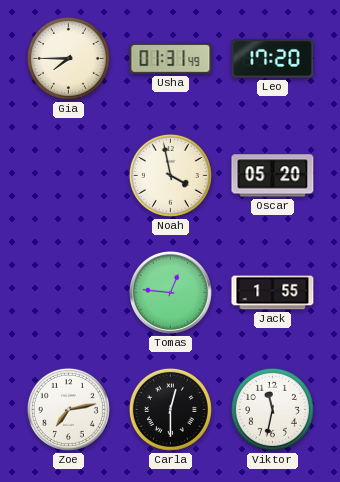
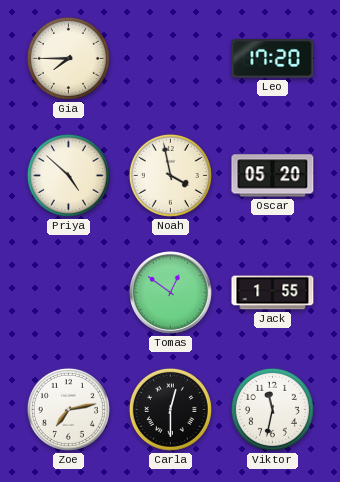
Usha: 01:31 -> none
Priya: none -> 4:52
Tomas: 12:46 -> 12:51
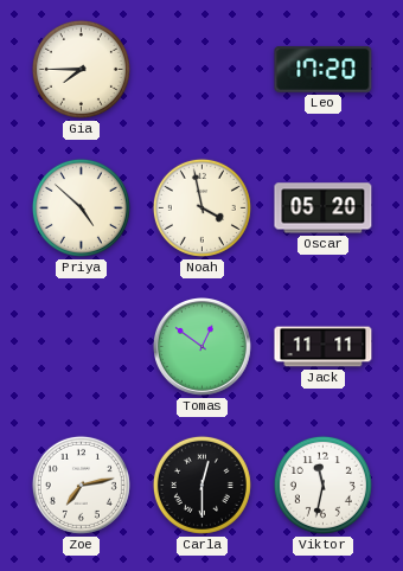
Jack: 1:55 -> 11:11
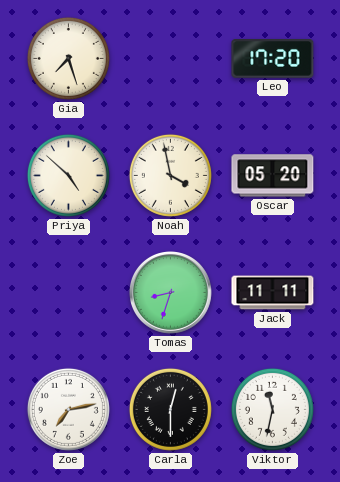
Gia: 7:45 -> 7:27
Tomas: 12:51 -> 8:33
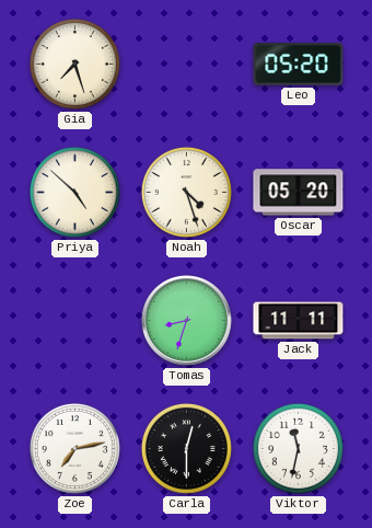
Leo: 17:20 -> 05:20
Noah: 3:58 -> 4:27
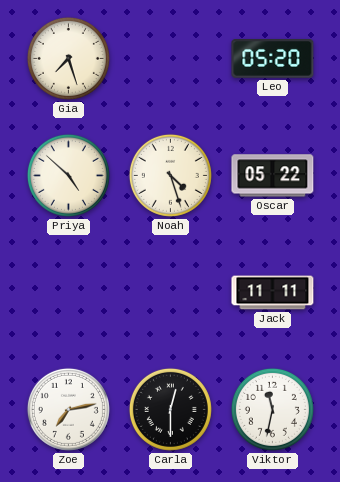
Oscar: 05:20 -> 05:22
Tomas: 8:33 -> none
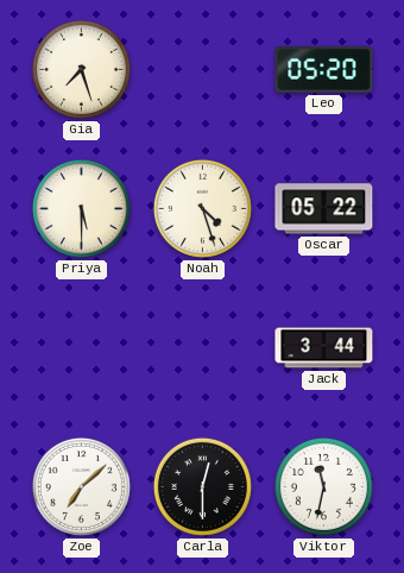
Priya: 4:52 -> 5:30
Jack: 11:11 -> 3:44
Zoe: 7:13 -> 7:08
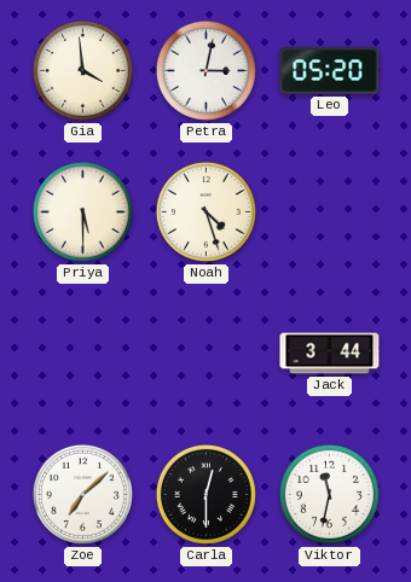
Gia: 7:27 -> 3:59
Petra: none -> 3:02
Oscar: 05:22 -> none
